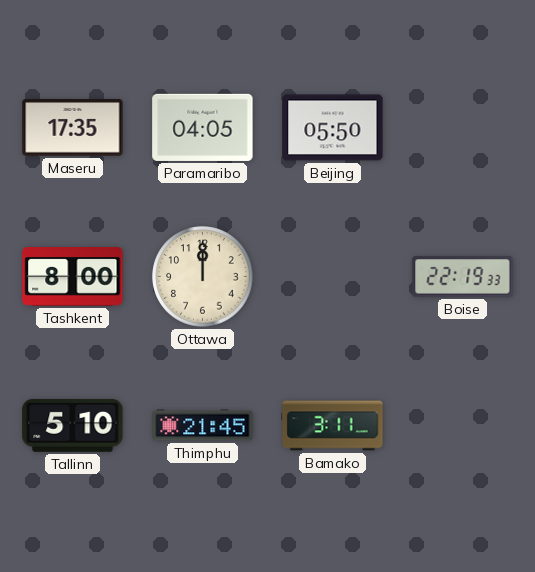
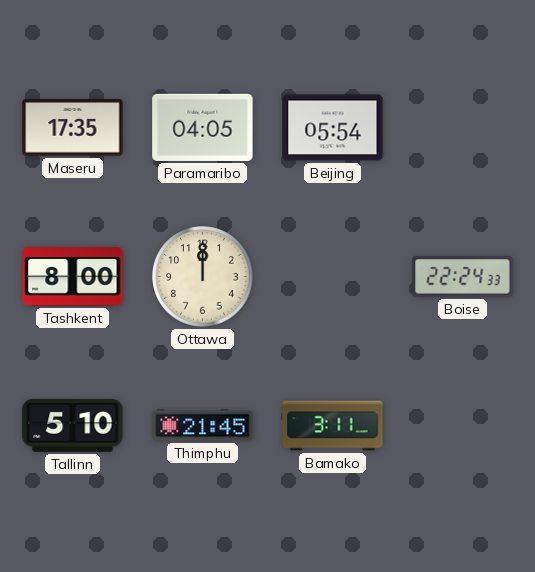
Beijing: 05:50 -> 05:54
Boise: 22:19 -> 22:24
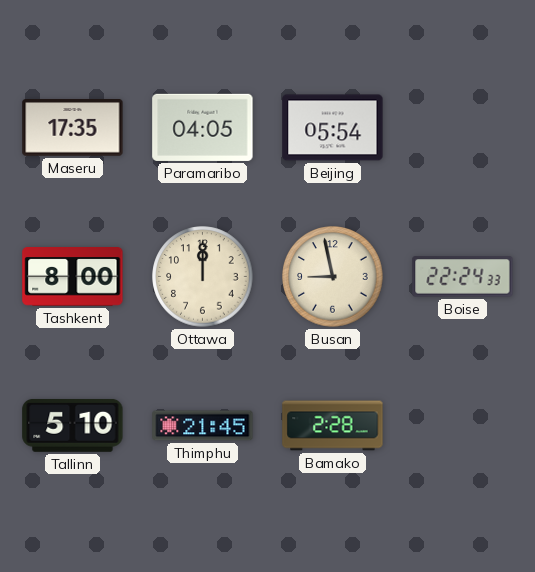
Busan: none -> 8:58
Bamako: 3:11 -> 2:28
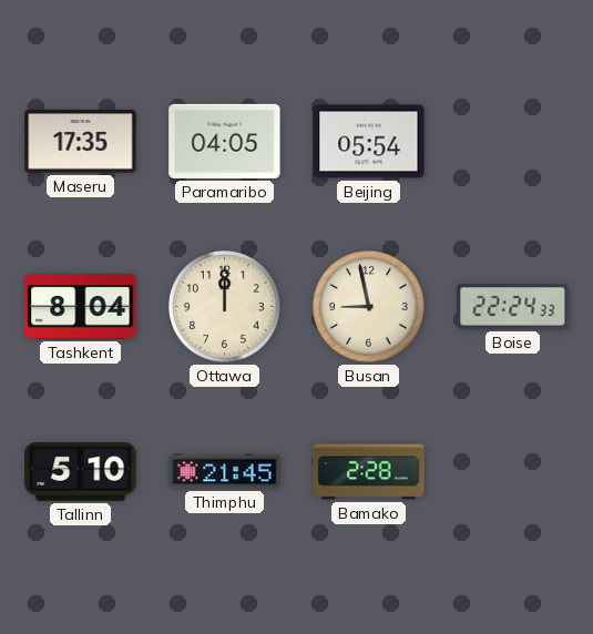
Tashkent: 8:00 -> 8:04
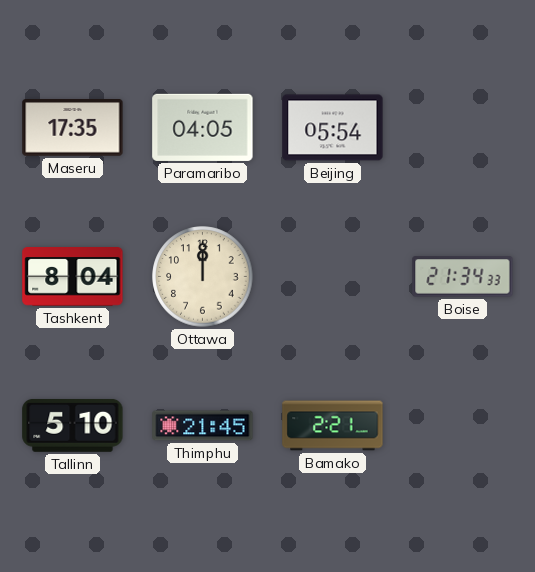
Busan: 8:58 -> none
Boise: 22:24 -> 21:34
Bamako: 2:28 -> 2:21
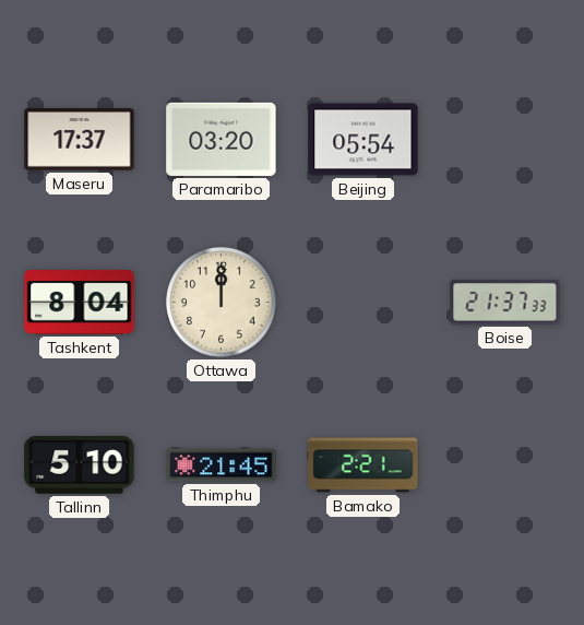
Maseru: 17:35 -> 17:37
Paramaribo: 04:05 -> 03:20
Boise: 21:34 -> 21:37
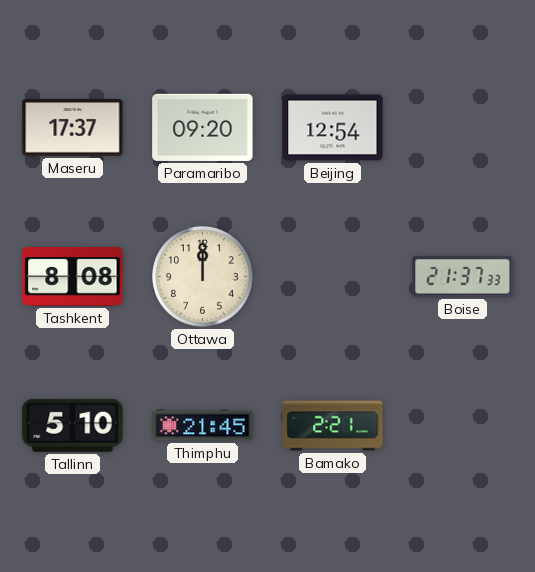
Paramaribo: 03:20 -> 09:20
Beijing: 05:54 -> 12:54
Tashkent: 8:04 -> 8:08
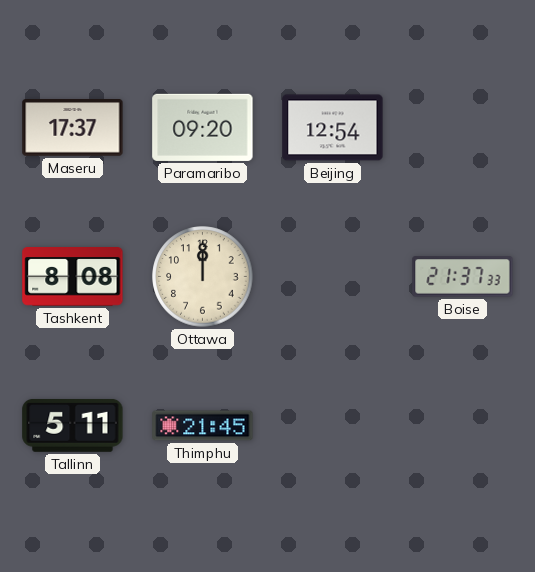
Tallinn: 5:10 -> 5:11
Bamako: 2:21 -> none
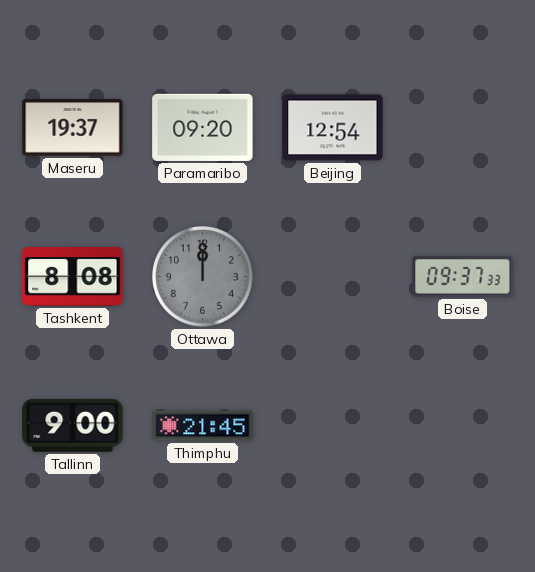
Maseru: 17:37 -> 19:37
Ottawa dial: cream -> grey
Boise: 21:37 -> 09:37
Tallinn: 5:11 -> 9:00
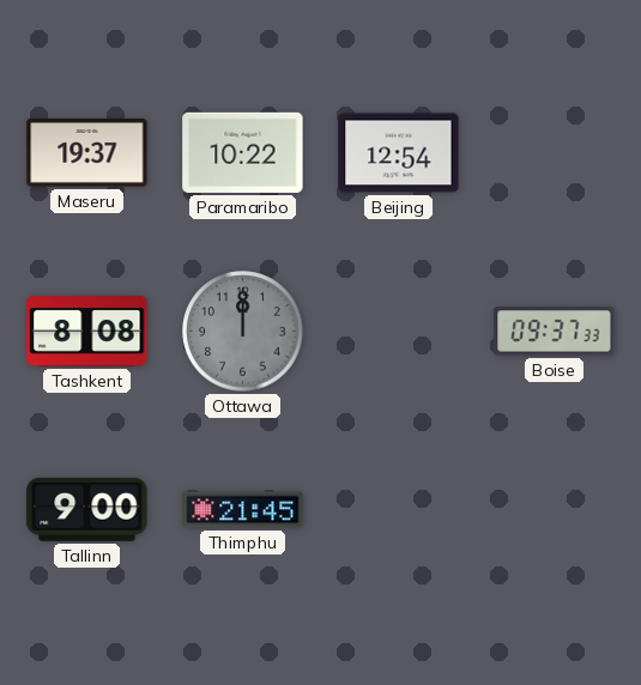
Paramaribo: 09:20 -> 10:22
